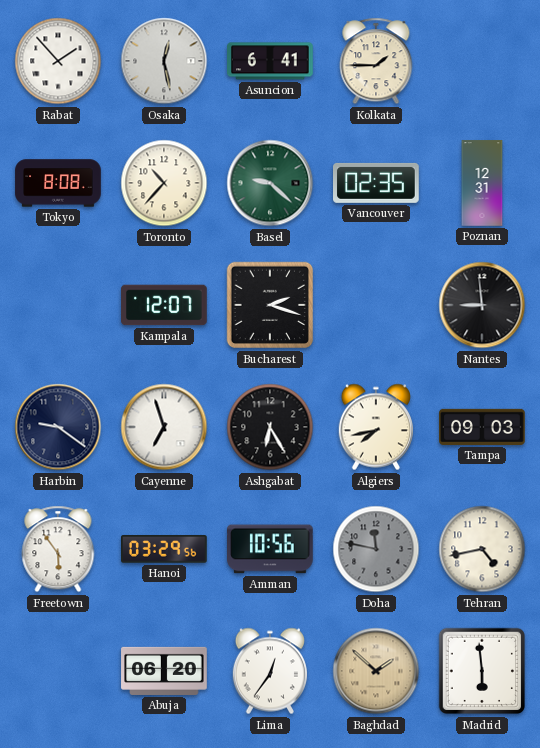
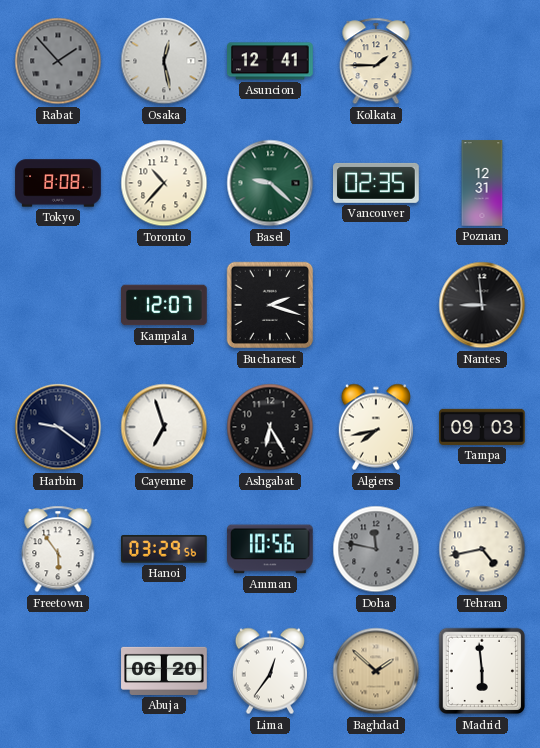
Rabat dial: white -> grey
Asuncion: 6:41 -> 12:41
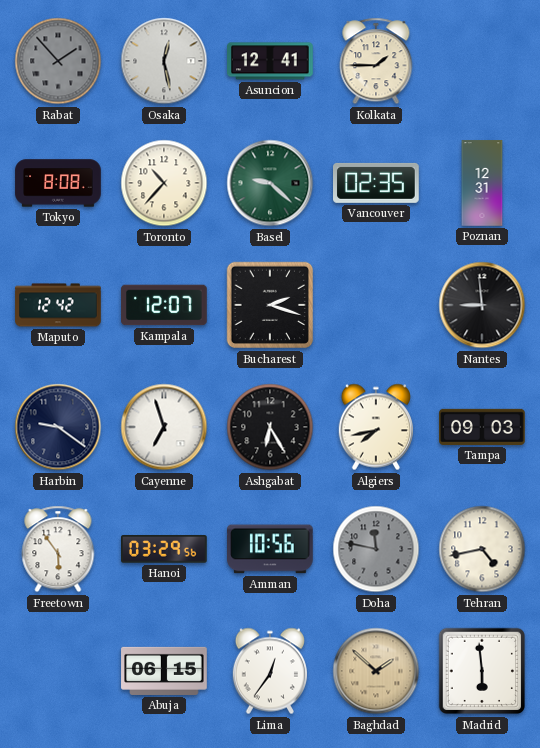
Maputo: none -> 12:42
Abuja: 06:20 -> 06:15
